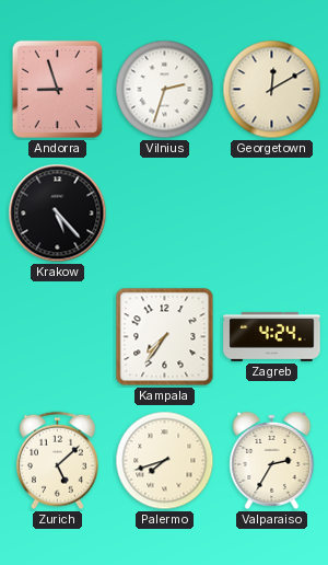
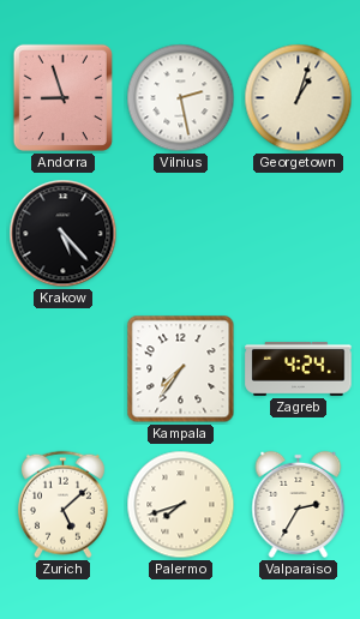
Vilnius: 2:33 -> 2:28
Georgetown: 12:10 -> 1:03
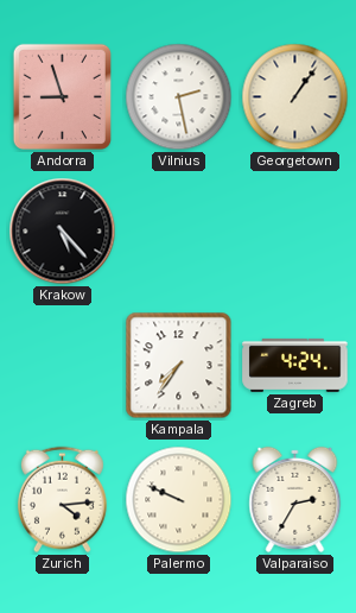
Georgetown: 1:03 -> 1:06
Zurich: 5:08 -> 4:14
Palermo: 7:42 -> 9:49
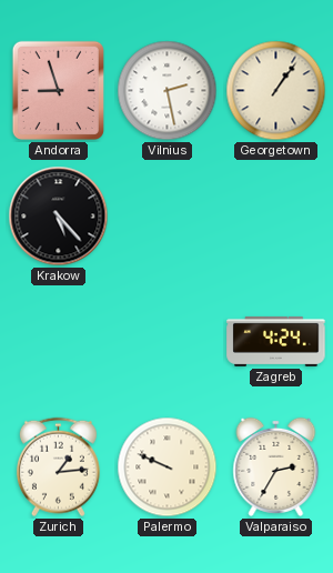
Kampala: 7:36 -> none
Zurich: 4:14 -> 1:14
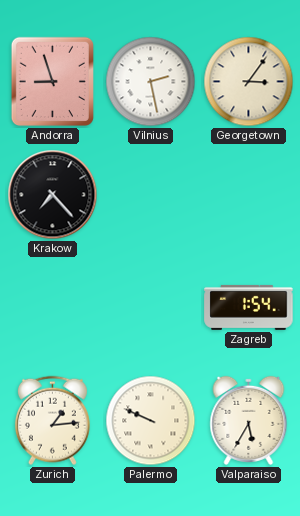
Georgetown: 1:06 -> 3:06
Krakow: 5:23 -> 7:23
Zagreb: 4:24 -> 1:54
Valparaiso: 2:35 -> 5:35
